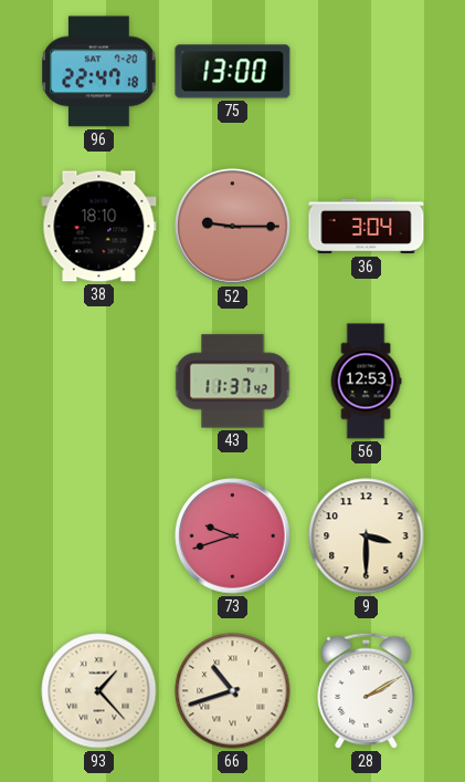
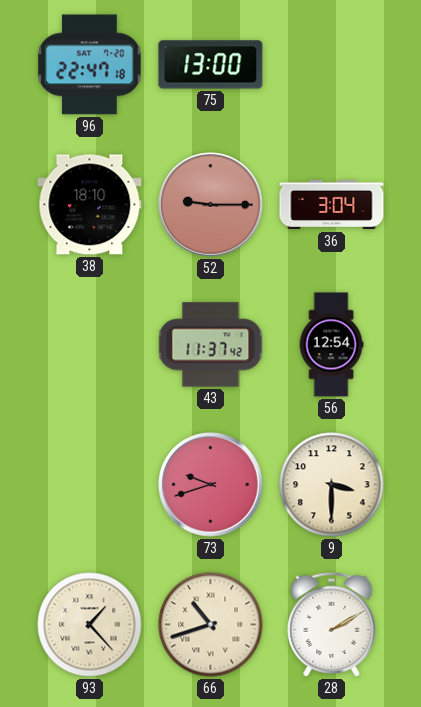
56: 12:53 -> 12:54
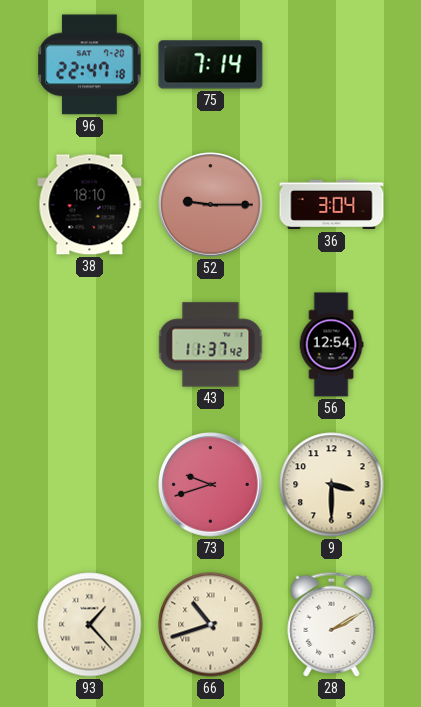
75: 13:00 -> 7:14
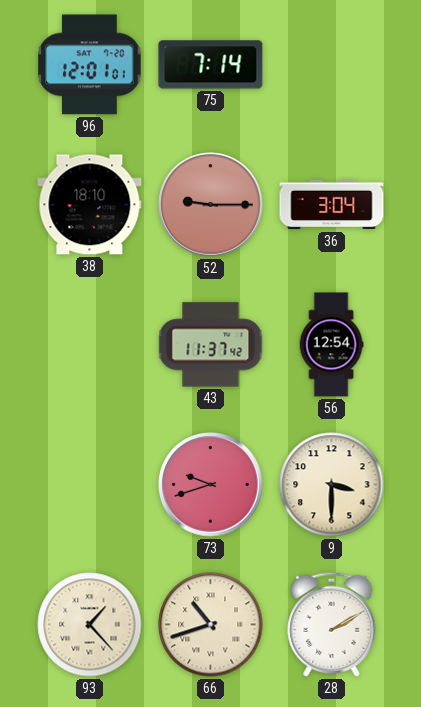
96: 22:47 -> 12:01
